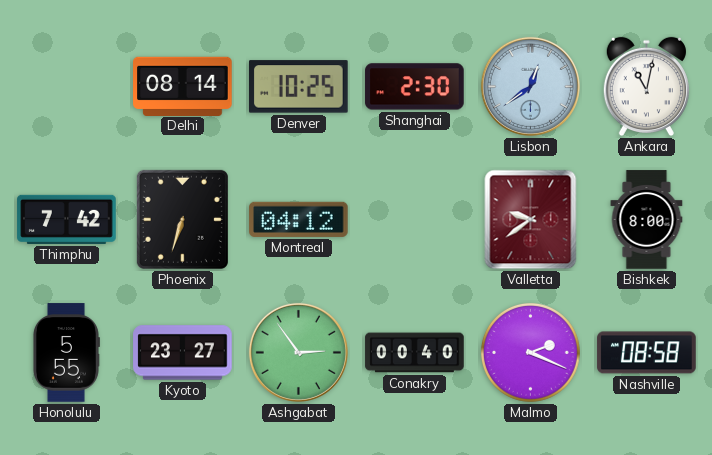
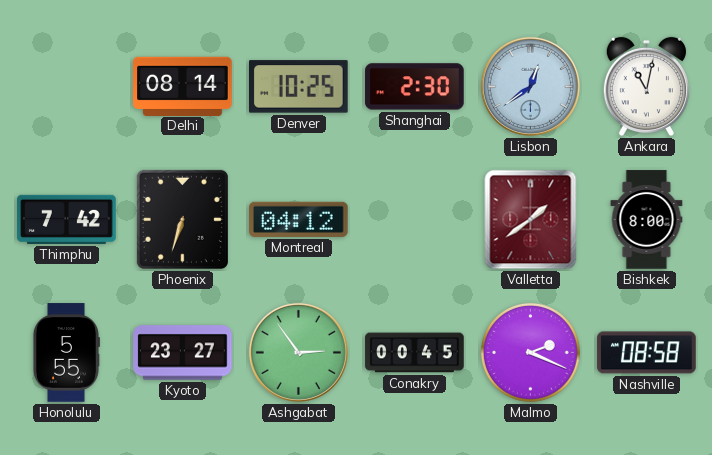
Valletta: 9:39 -> 1:39
Conakry: 00:40 -> 00:45
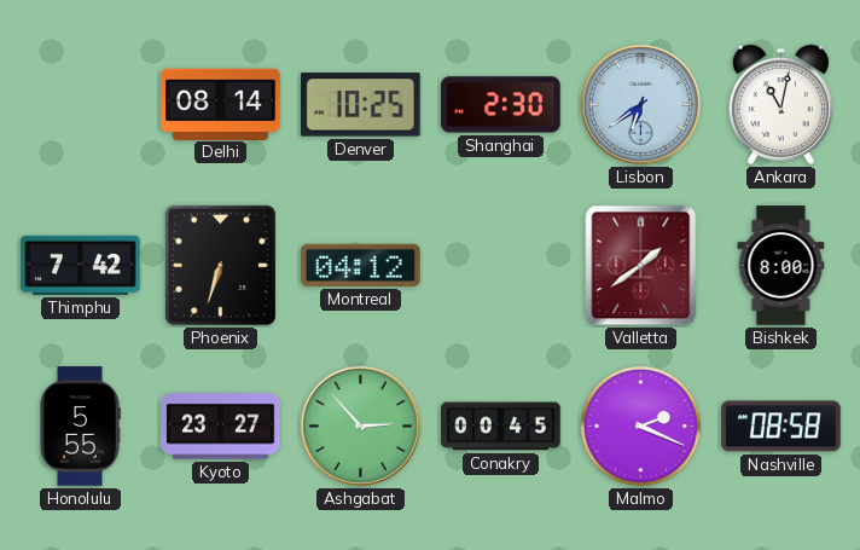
Lisbon: 12:39 -> 6:39
Ashgabat: 2:54 -> 2:53
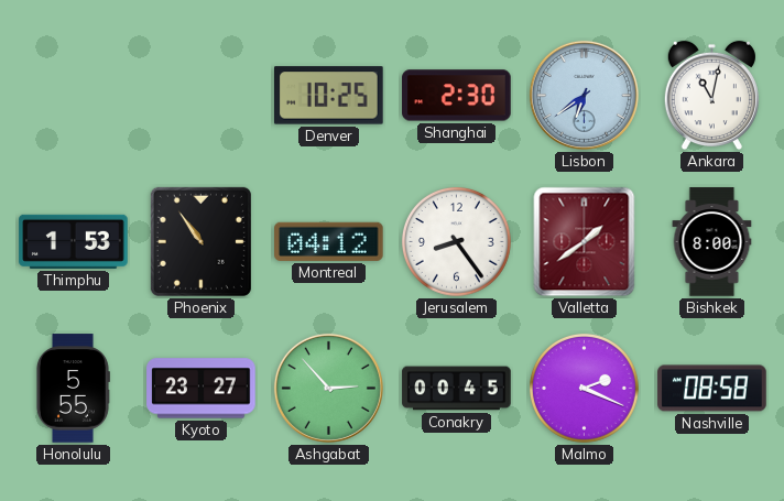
Delhi: 08:14 -> none
Thimphu: 7:42 -> 1:53
Phoenix: 6:33 -> 10:54
Jerusalem: none -> 8:24
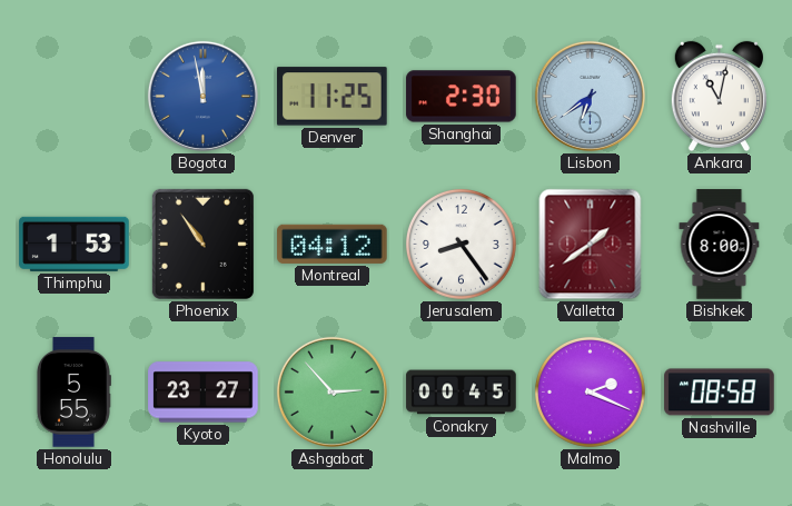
Bogota: none -> 11:58
Denver: 10:25 -> 11:25
